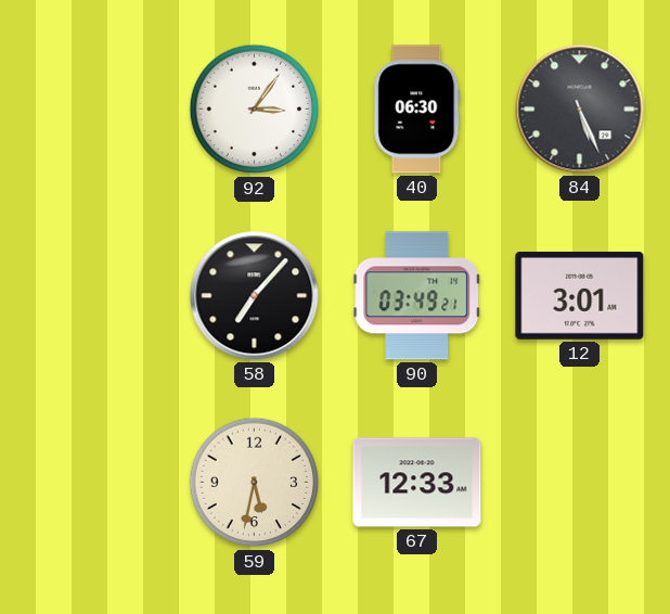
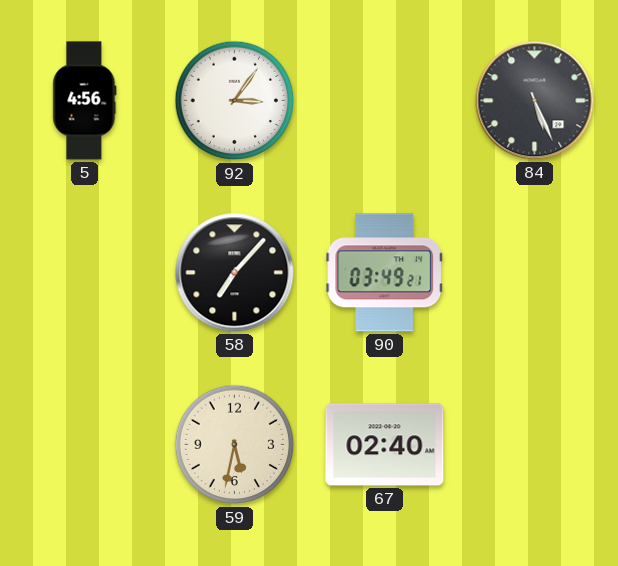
5: none -> 4:56
40: 06:30 -> none
12: 3:01 -> none
67: 12:33 -> 02:40
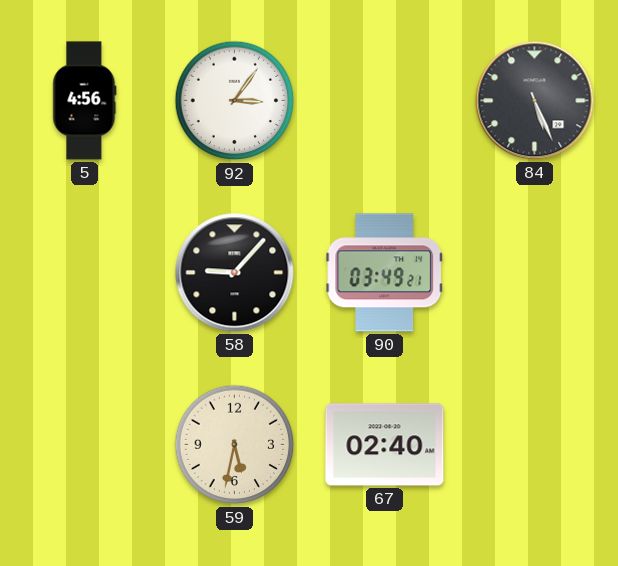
58: 7:07 -> 9:07
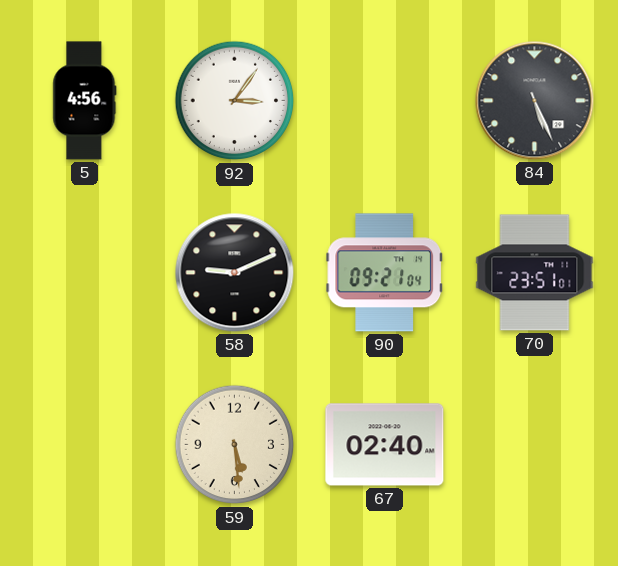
58: 9:07 -> 9:11
90: 03:49 -> 09:21
70: none -> 23:51
59: 5:32 -> 5:29
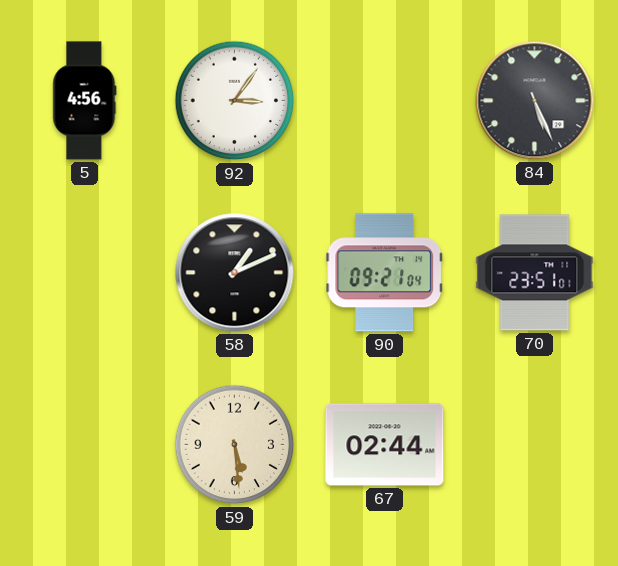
58: 9:11 -> 1:11
67: 02:40 -> 02:44
